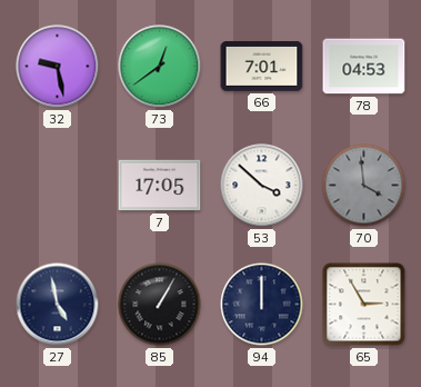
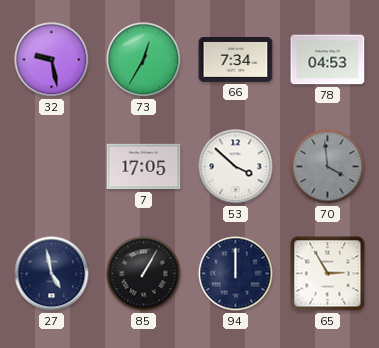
73: 12:39 -> 12:35
66: 7:01 -> 7:34
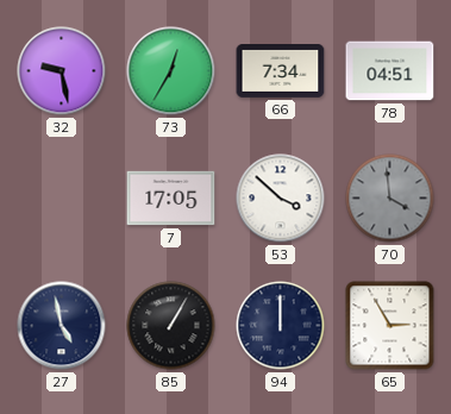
78: 04:53 -> 04:51
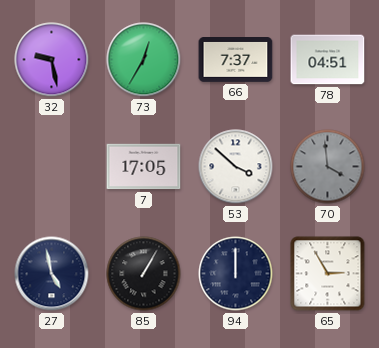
66: 7:34 -> 7:37
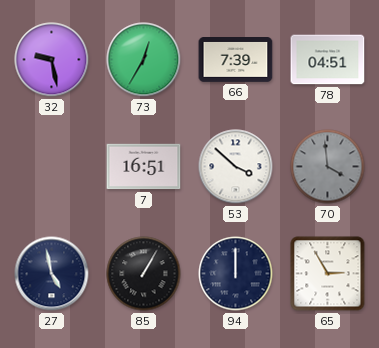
66: 7:37 -> 7:39
7: 17:05 -> 16:51
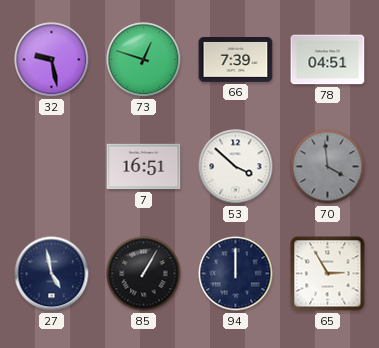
73: 12:35 -> 12:48
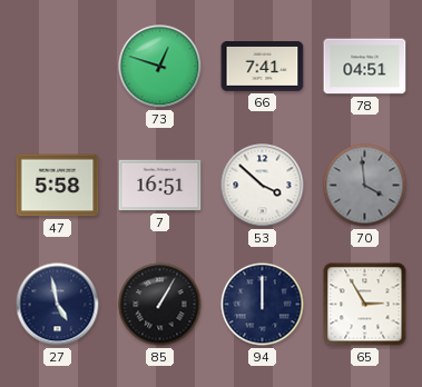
32: 9:28 -> none
66: 7:39 -> 7:41
47: none -> 5:58
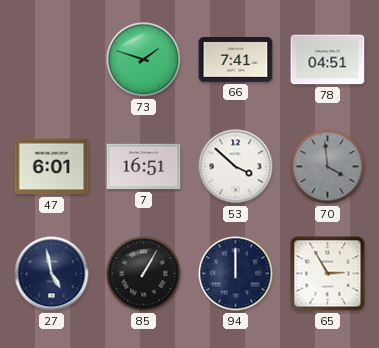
73: 12:48 -> 1:48
47: 5:58 -> 6:01
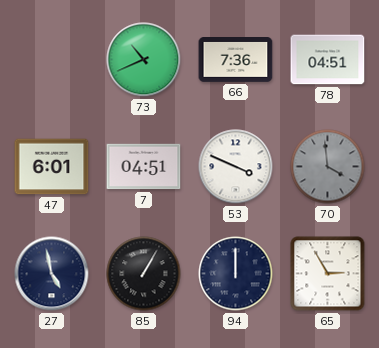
73: 1:48 -> 10:41
66: 7:41 -> 7:36
7: 16:51 -> 04:51
53: 3:52 -> 3:49
